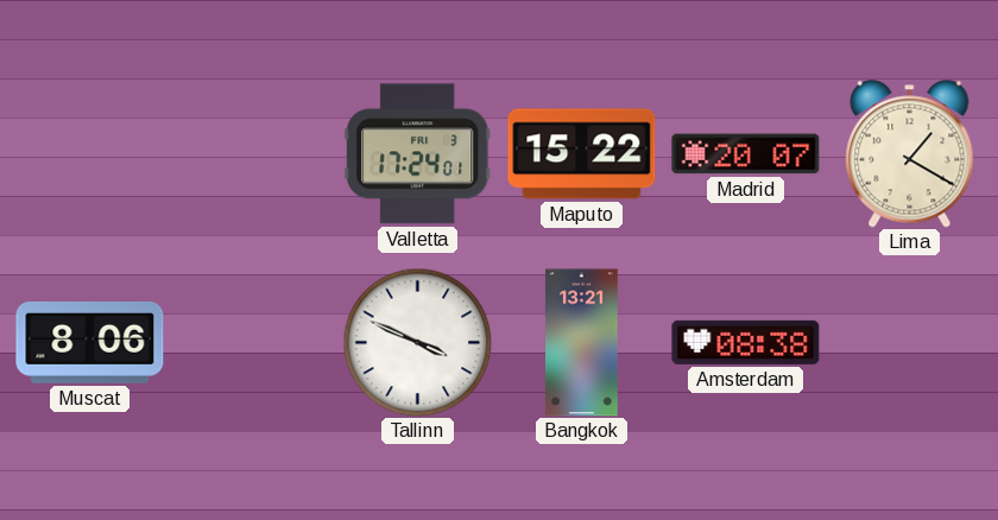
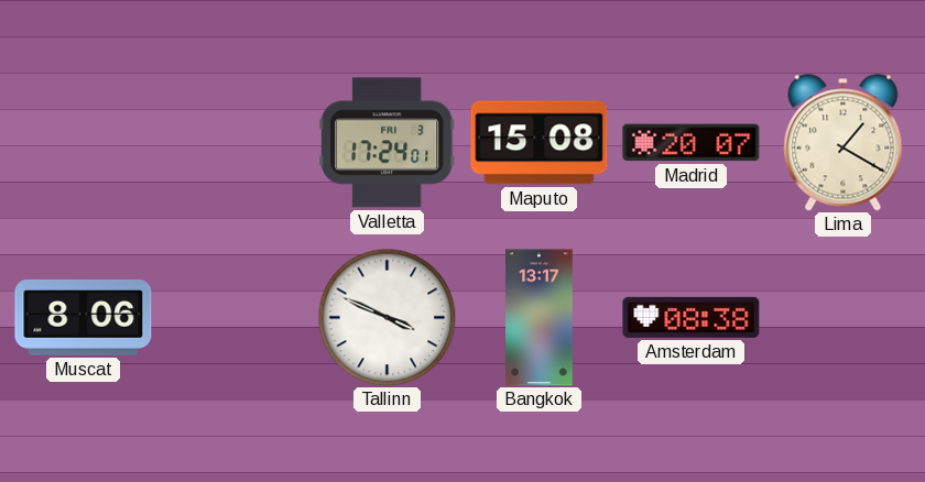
Maputo: 15:22 -> 15:08
Bangkok: 13:21 -> 13:17
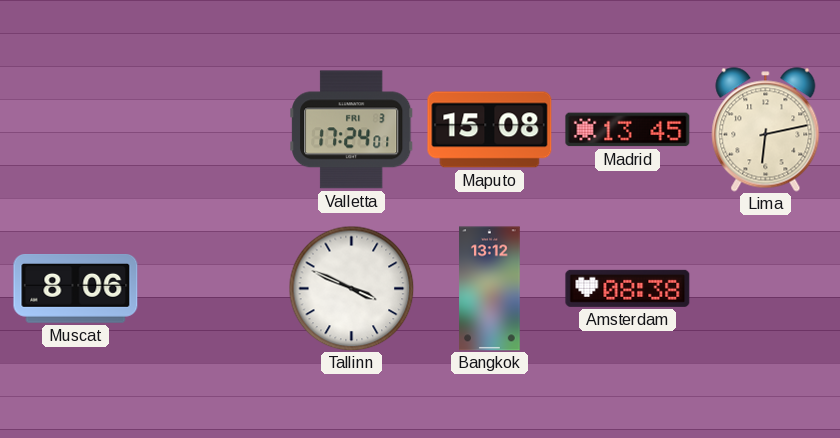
Madrid: 20:07 -> 13:45
Lima: 1:20 -> 6:13
Bangkok: 13:17 -> 13:12
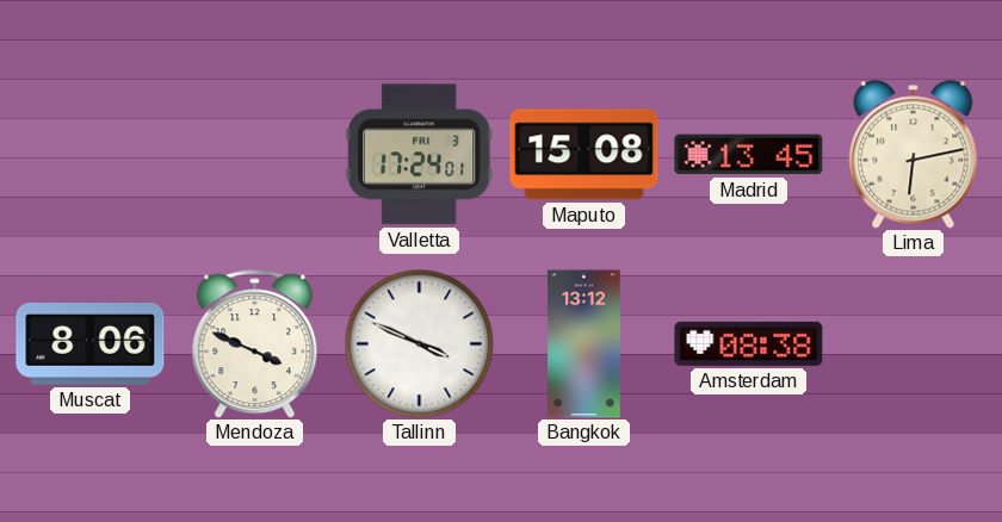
Mendoza: none -> 3:49
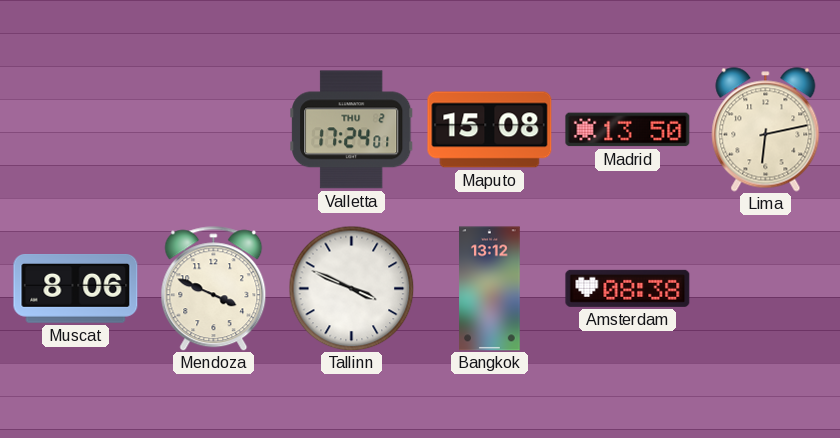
Valletta date: FRI 3 -> THU 2
Madrid: 13:45 -> 13:50
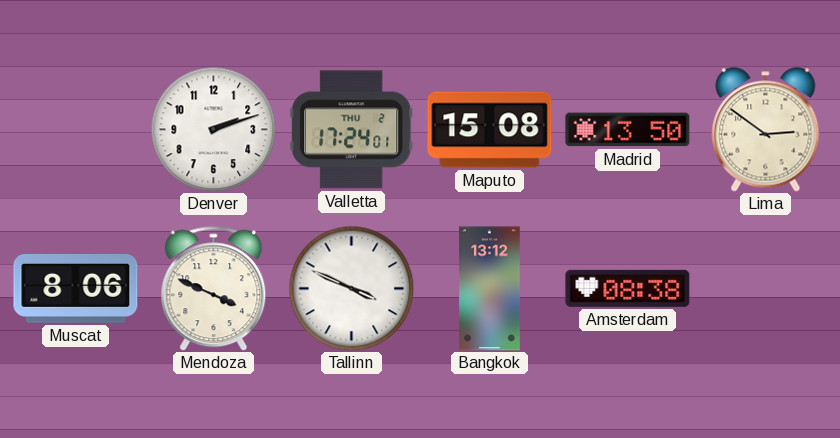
Denver: none -> 2:12
Lima: 6:13 -> 2:51
